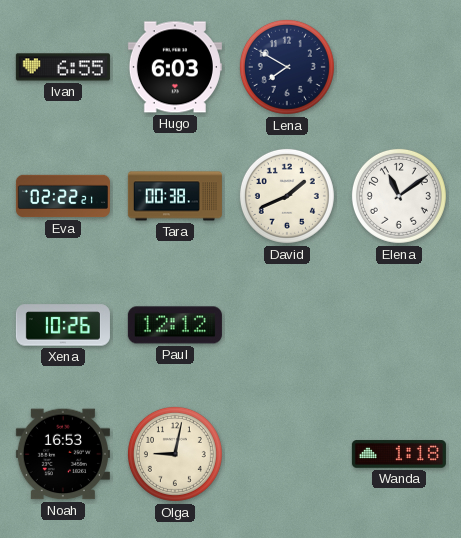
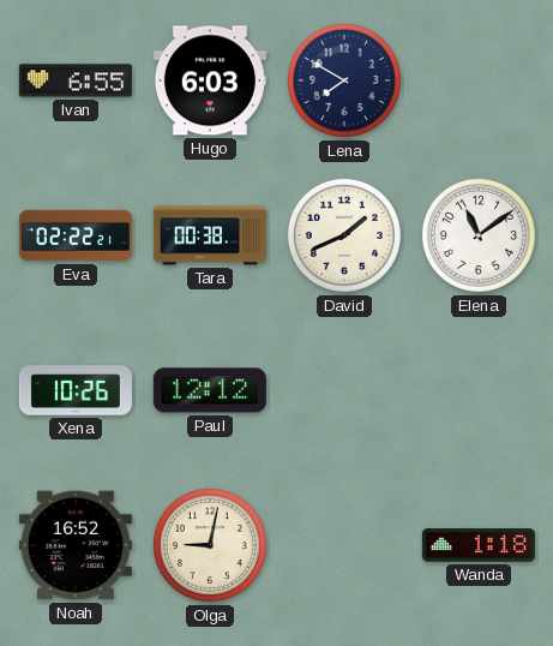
Noah: 16:53 -> 16:52
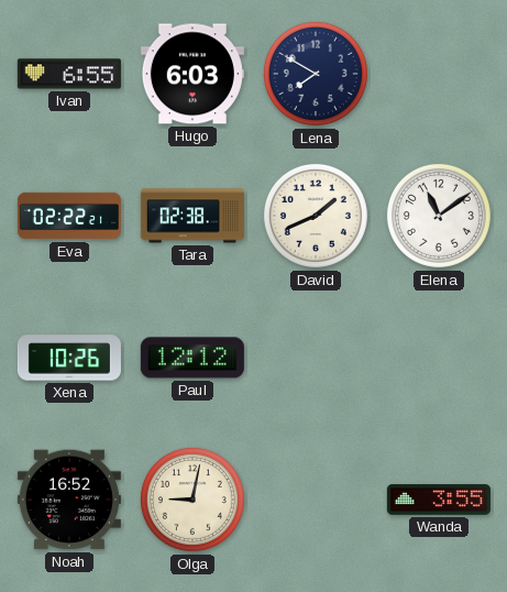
Tara: 00:38 -> 02:38
Wanda: 1:18 -> 3:55
